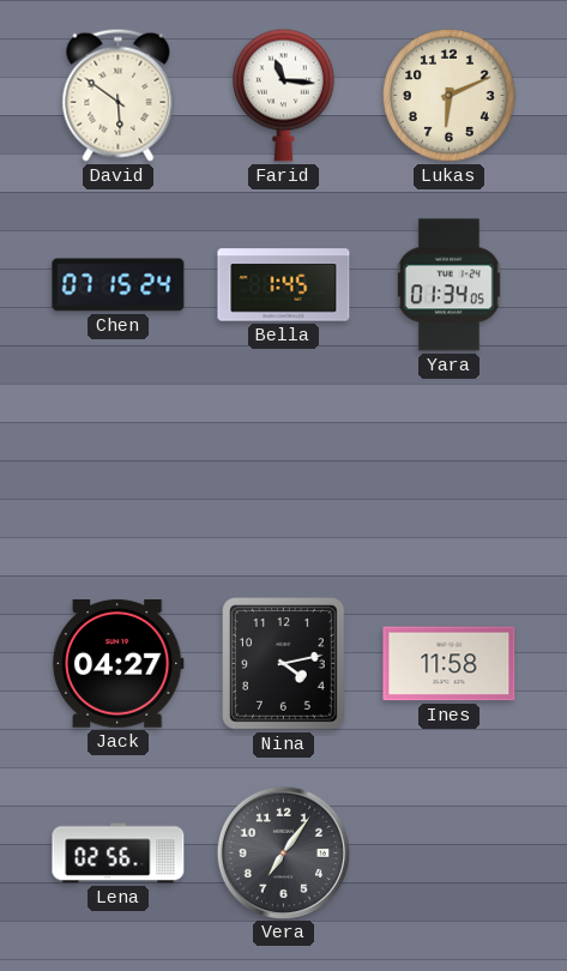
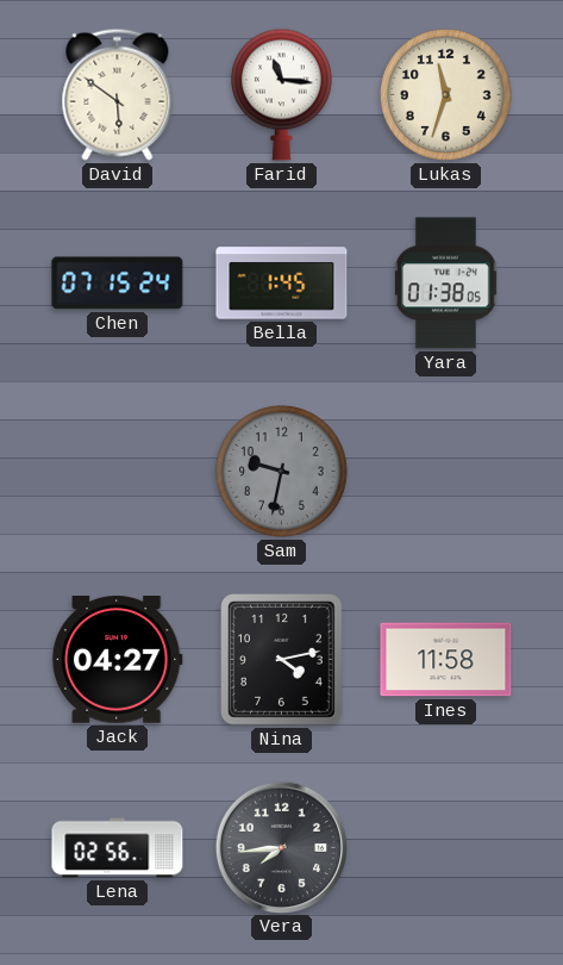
Lukas: 6:11 -> 11:33
Yara: 01:34 -> 01:38
Sam: none -> 9:32
Vera: 7:06 -> 7:44
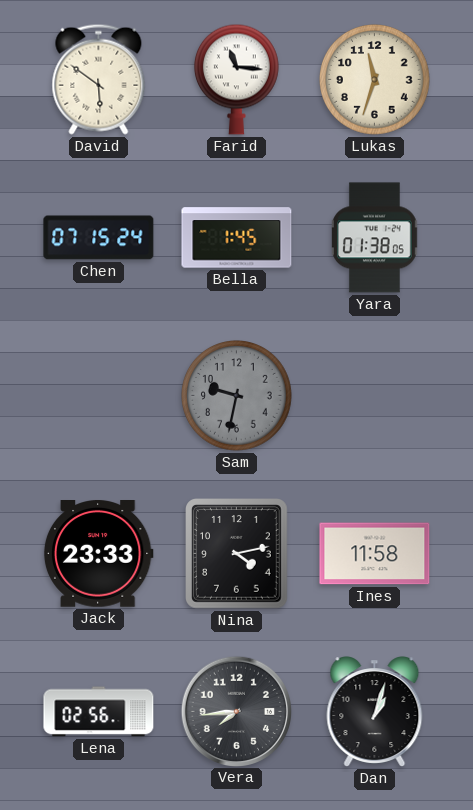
Jack: 04:27 -> 23:33
Dan: none -> 1:03
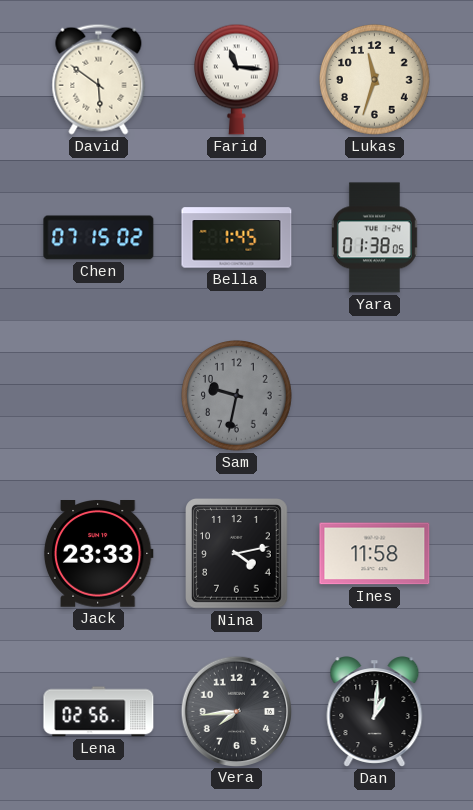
Chen: 07:15:24 -> 07:15:02
Dan: 1:03 -> 1:01
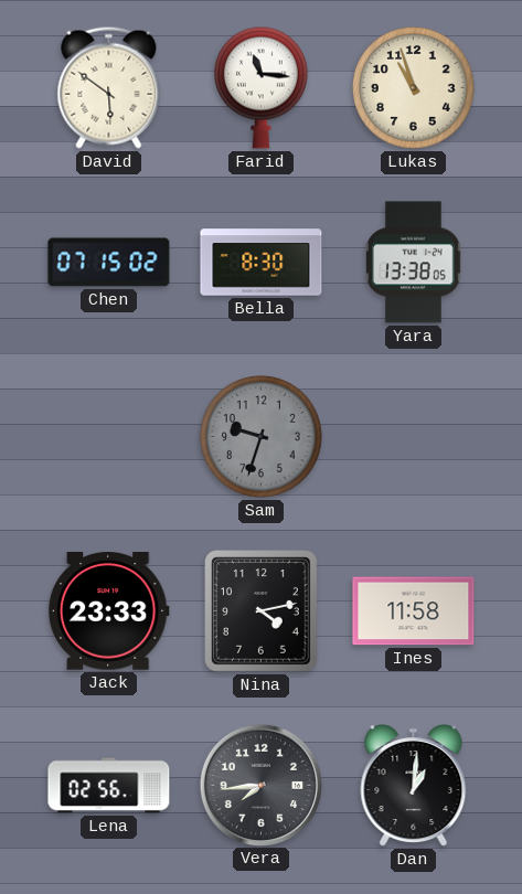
Lukas: 11:33 -> 10:57
Bella: 1:45 -> 8:30
Yara: 01:38 -> 13:38
Sam: 9:32 -> 9:33
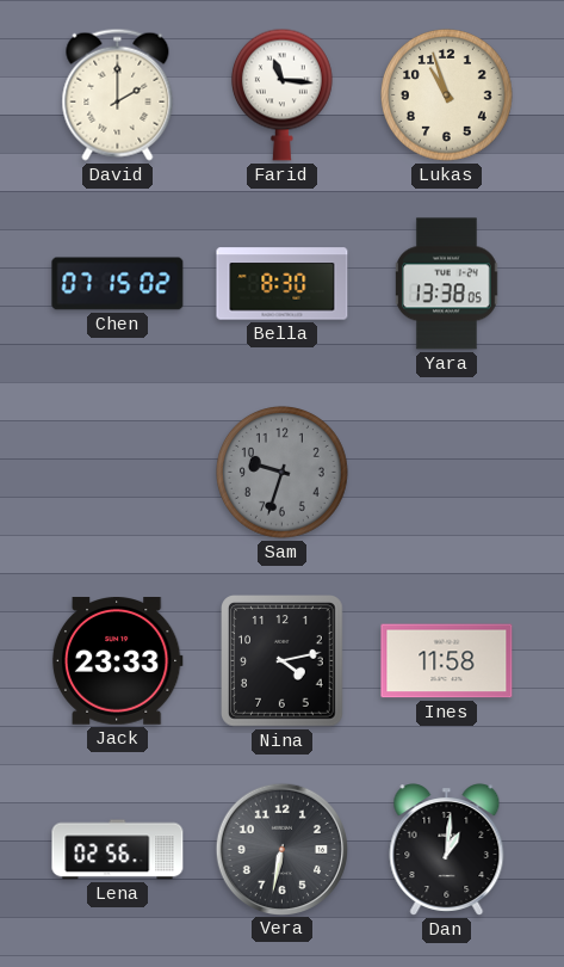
David: 5:51 -> 2:00
Vera: 7:44 -> 6:32
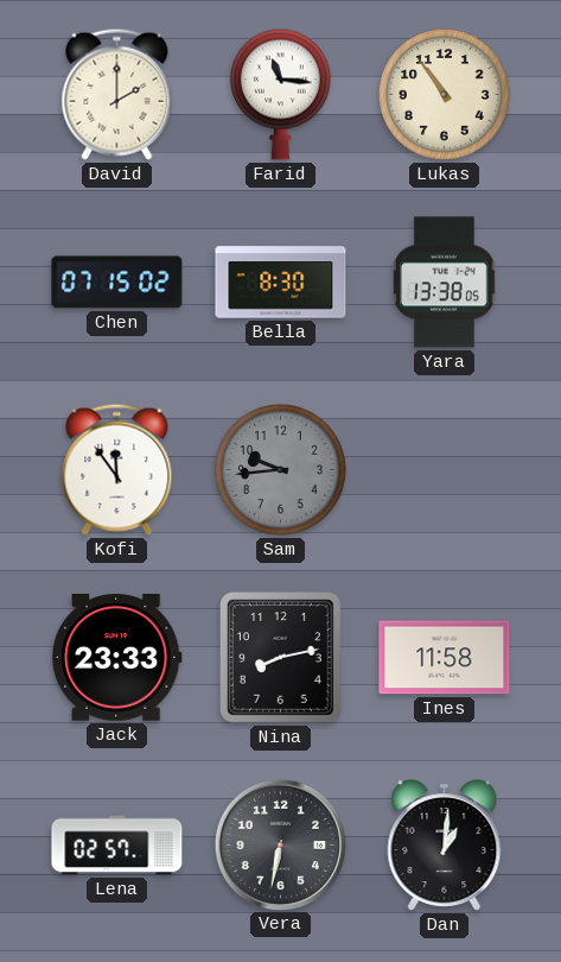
Lukas: 10:57 -> 10:54
Kofi: none -> 11:54
Sam: 9:33 -> 9:44
Nina: 4:13 -> 8:13
Lena: 02:56 -> 02:57
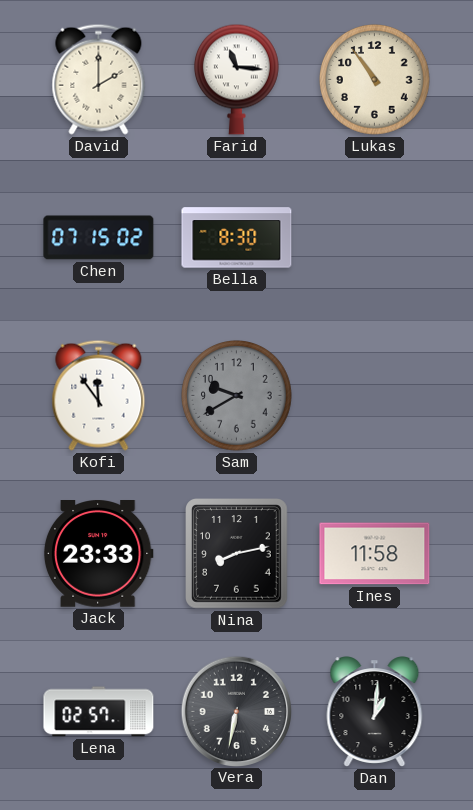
Yara: 13:38 -> none
Sam: 9:44 -> 9:40
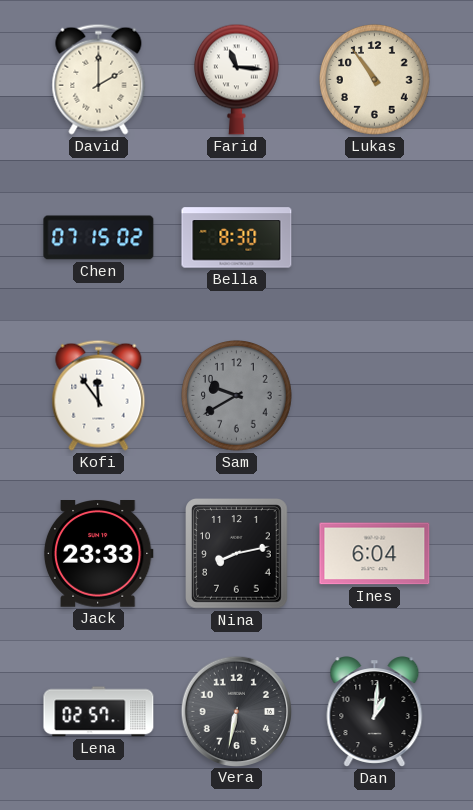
Ines: 11:58 -> 6:04
